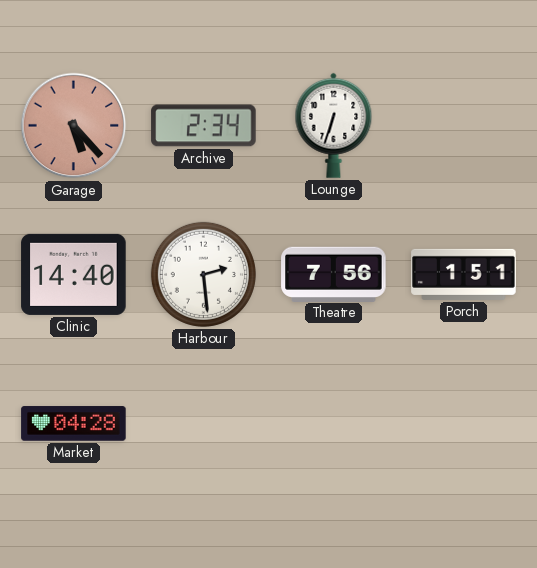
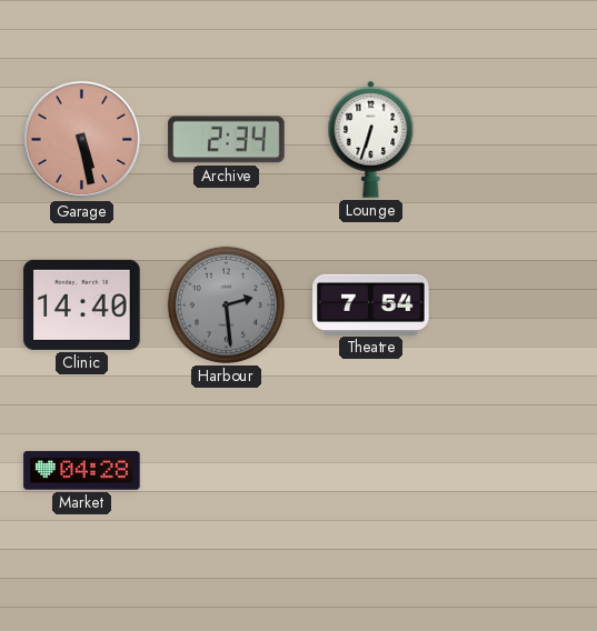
Garage: 5:23 -> 5:28
Harbour dial: white -> grey
Theatre: 7:56 -> 7:54
Porch: 1:51 -> none
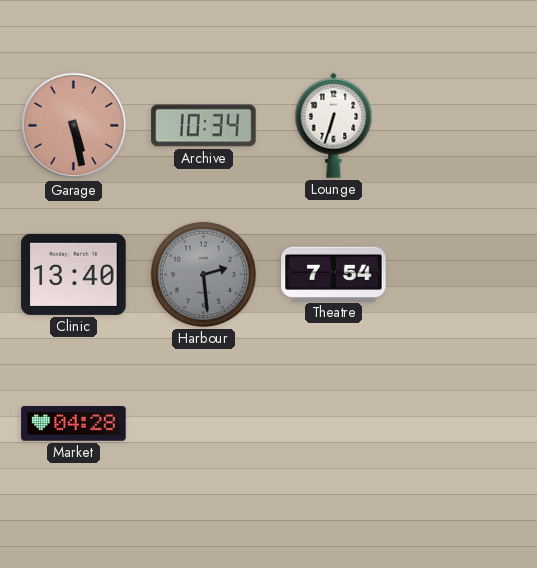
Archive: 2:34 -> 10:34
Clinic: 14:40 -> 13:40
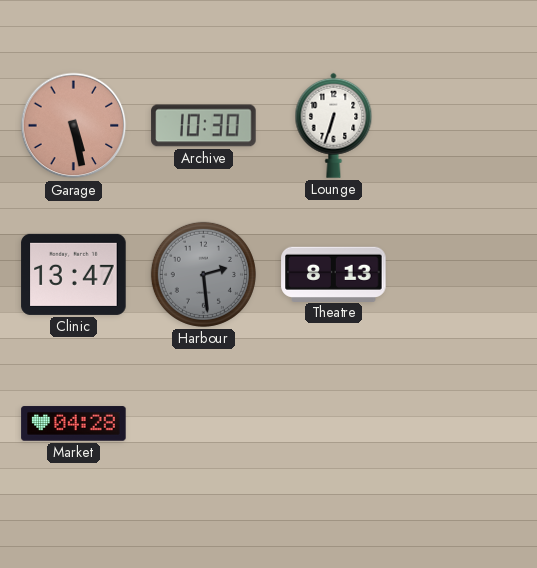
Archive: 10:34 -> 10:30
Clinic: 13:40 -> 13:47
Theatre: 7:54 -> 8:13
